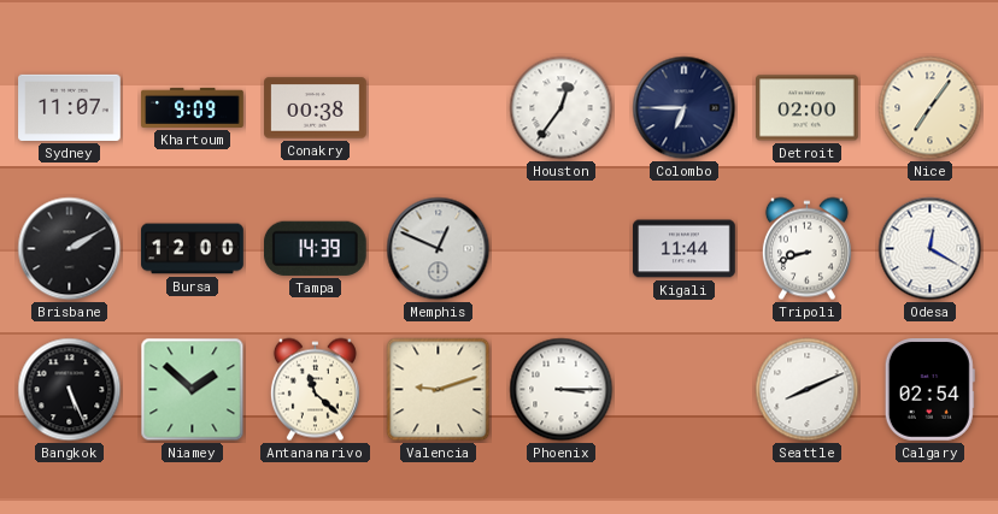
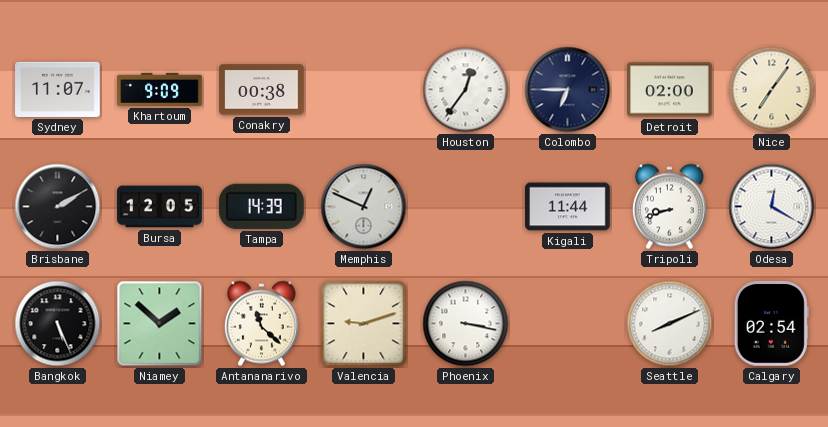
Bursa: 12:00 -> 12:05
Phoenix: 3:15 -> 3:17
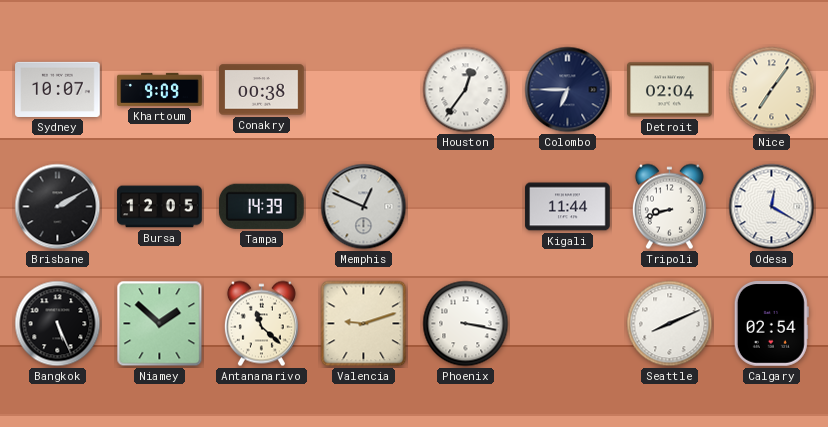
Sydney: 11:07 -> 10:07
Detroit: 02:00 -> 02:04
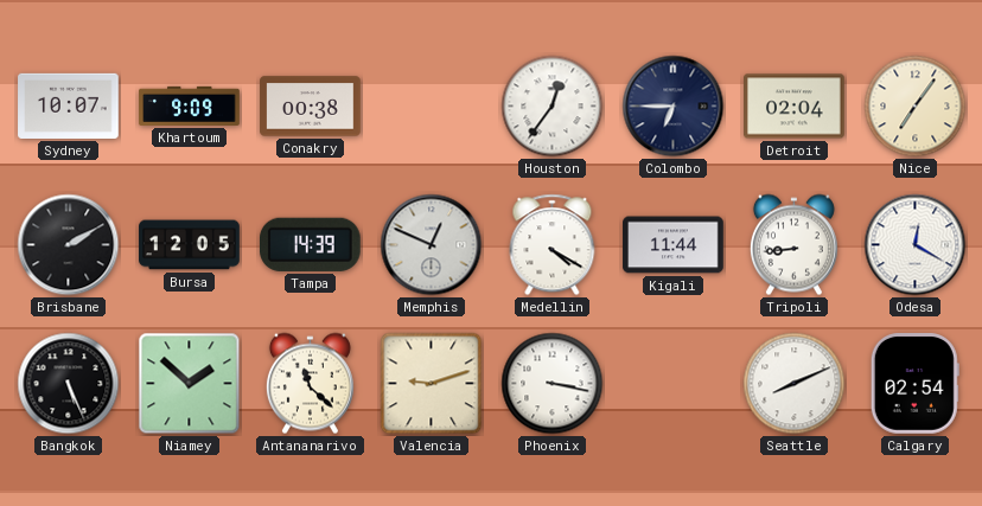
Medellin: none -> 4:20
Tripoli: 8:42 -> 8:44
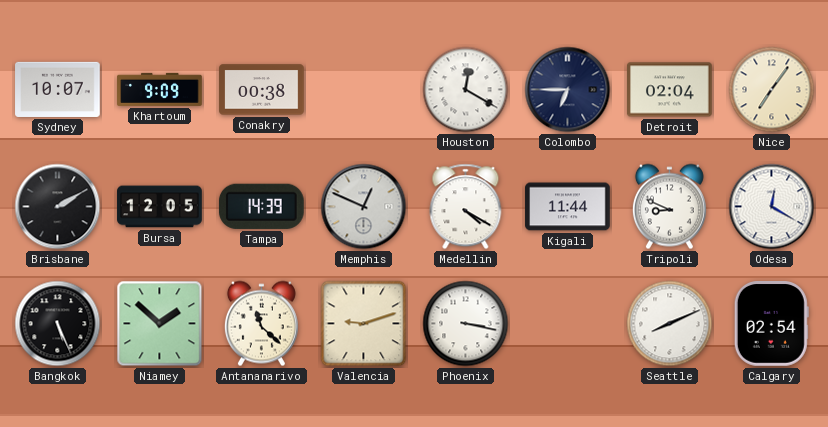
Houston: 12:36 -> 12:20
Tripoli: 8:44 -> 8:49
